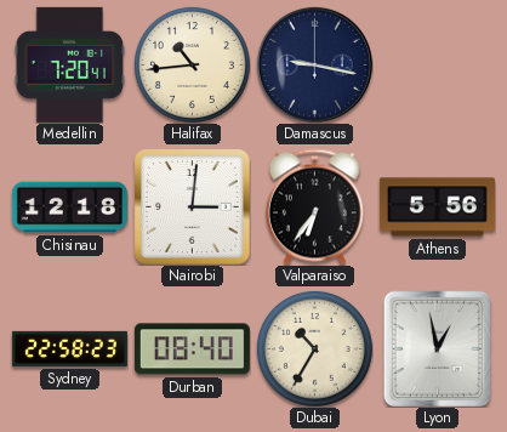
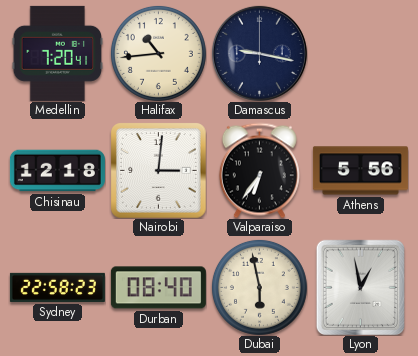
Dubai: 10:35 -> 5:58
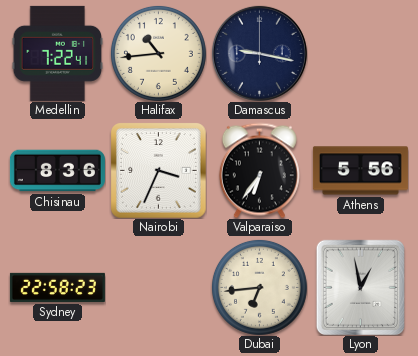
Medellin: 7:20 -> 7:22
Chisinau: 12:18 -> 8:36
Nairobi: 3:01 -> 3:34
Durban: 08:40 -> none
Dubai: 5:58 -> 6:44
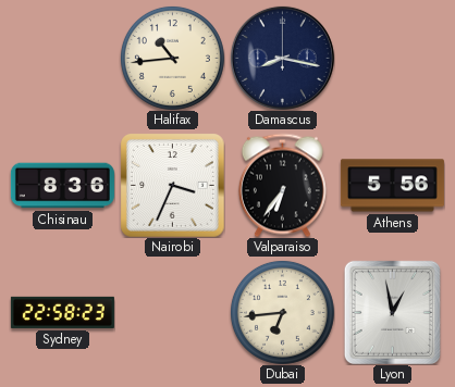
Medellin: 7:22 -> none
Damascus: 9:17 -> 8:17
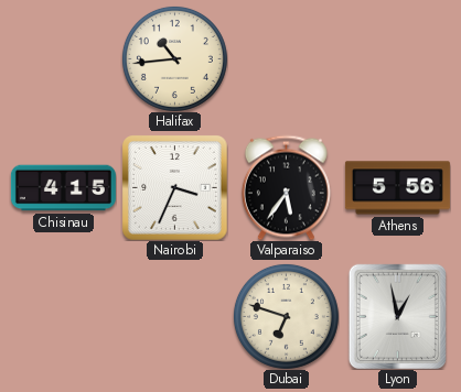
Damascus: 8:17 -> none
Chisinau: 8:36 -> 4:15
Valparaiso: 6:36 -> 5:36
Sydney: 22:58 -> none
Dubai: 6:44 -> 6:48
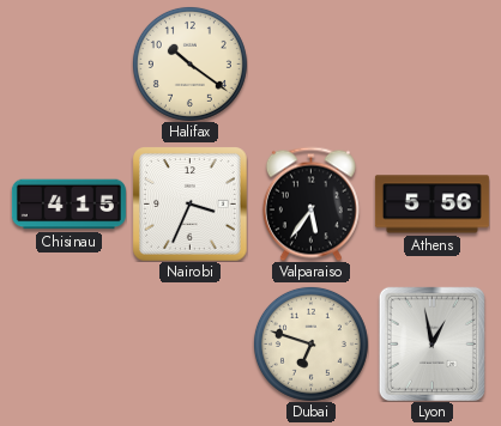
Halifax: 10:44 -> 10:21
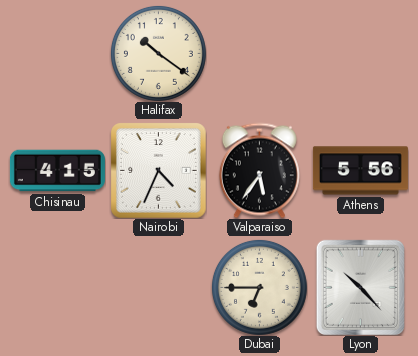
Nairobi: 3:34 -> 4:34
Dubai: 6:48 -> 6:45
Lyon: 12:58 -> 10:23
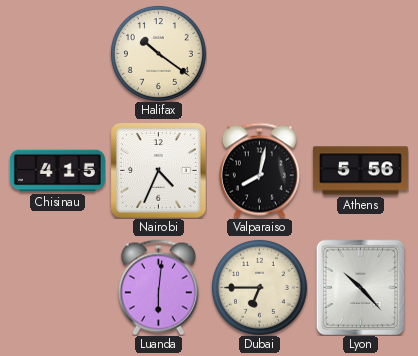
Valparaiso: 5:36 -> 8:02
Luanda: none -> 6:01
